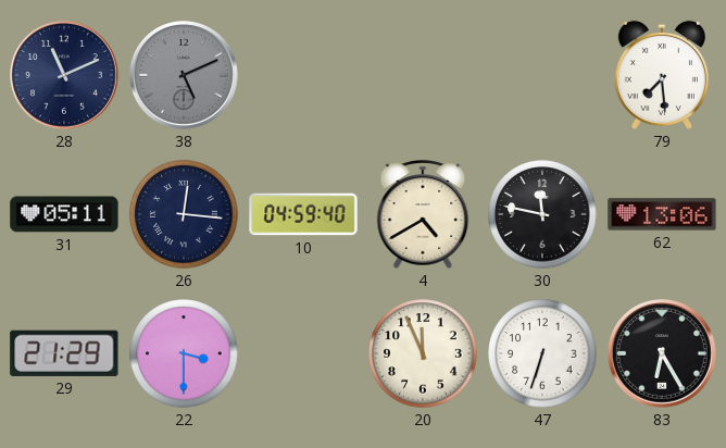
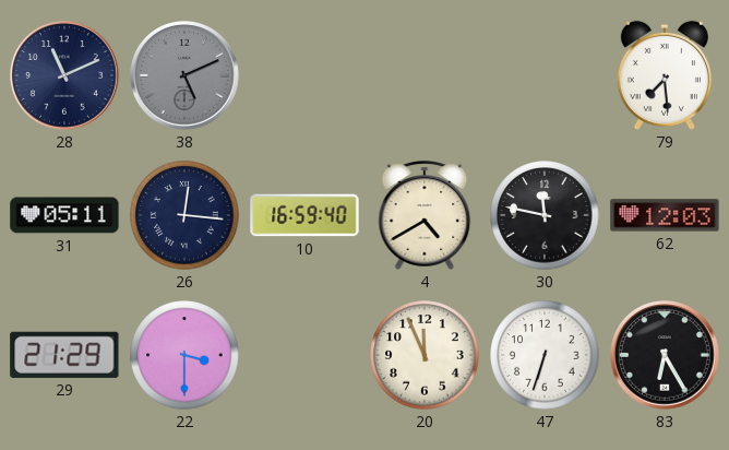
10: 04:59 -> 16:59
62: 13:06 -> 12:03
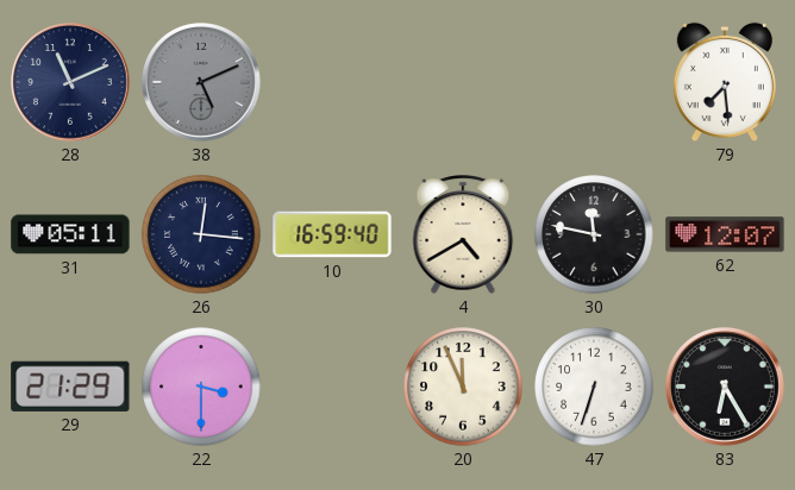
62: 12:03 -> 12:07
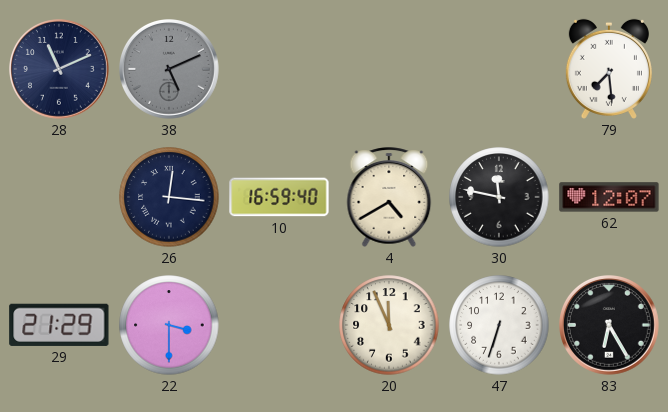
31: 05:11 -> none
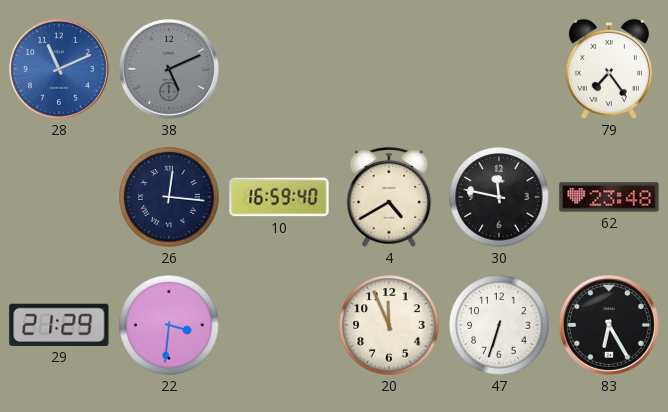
28 dial: navy -> blue
79: 7:29 -> 7:24
62: 12:07 -> 23:48
22: 3:30 -> 3:31
